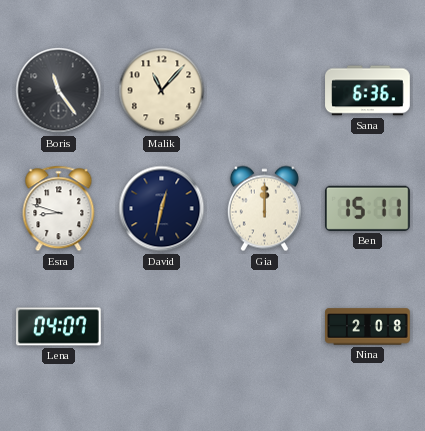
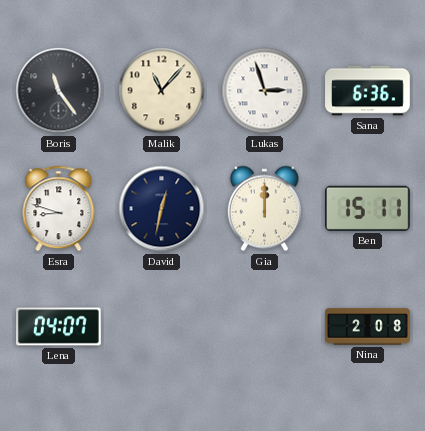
Lukas: none -> 2:57
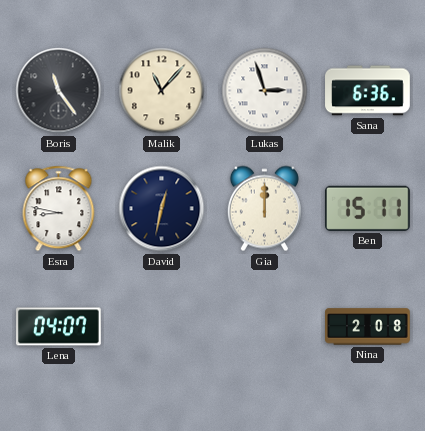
Esra: 8:48 -> 8:47
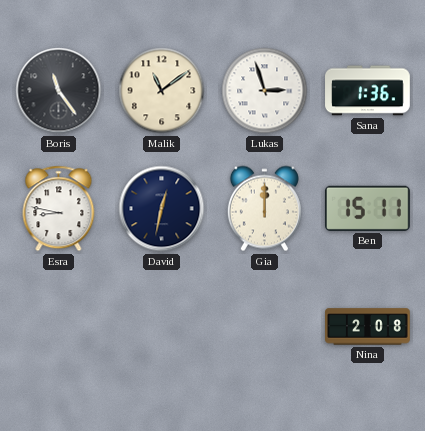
Malik: 11:07 -> 11:09
Sana: 6:36 -> 1:36
Lena: 04:07 -> none
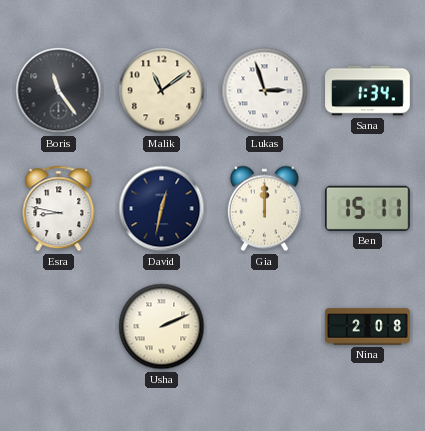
Sana: 1:36 -> 1:34
Usha: none -> 2:11
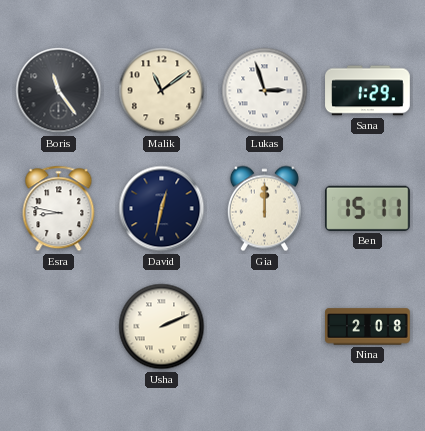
Sana: 1:34 -> 1:29
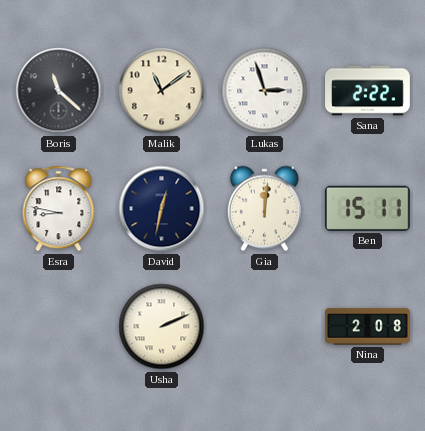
Boris: 11:24 -> 11:22
Sana: 1:29 -> 2:22
Gia: 12:00 -> 12:01
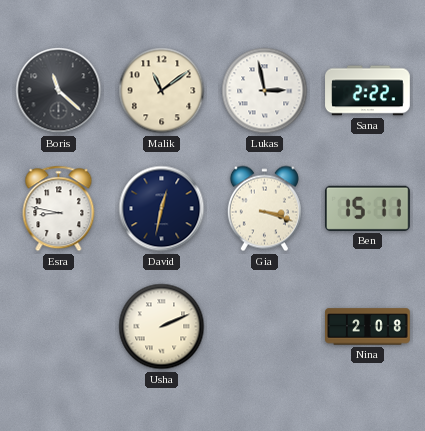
Lukas: 2:57 -> 2:58
Gia: 12:01 -> 3:18
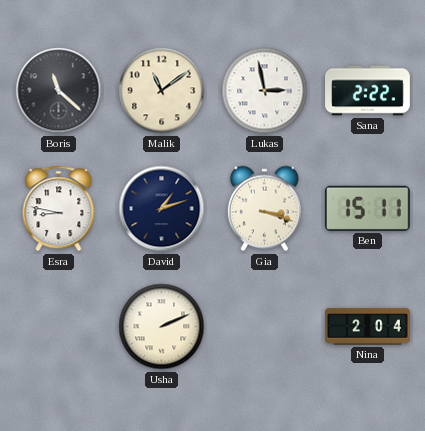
David: 12:32 -> 1:12
Nina: 2:08 -> 2:04
